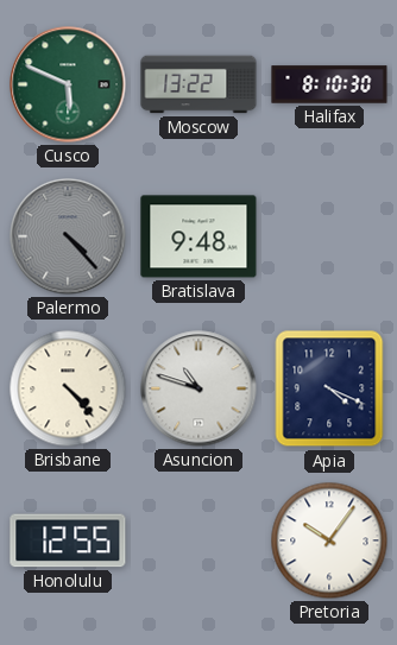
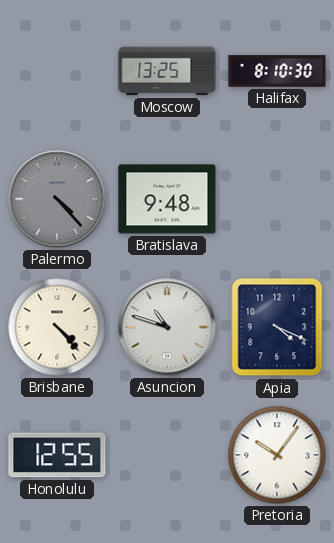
Cusco: 5:49 -> none
Moscow: 13:22 -> 13:25
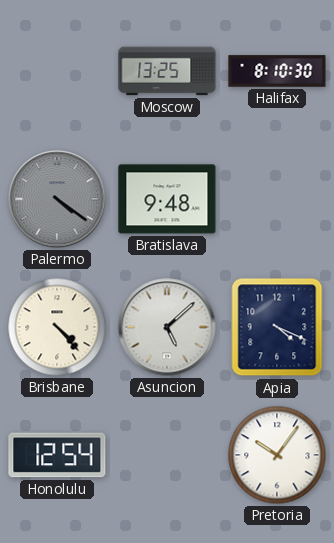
Palermo: 4:23 -> 4:21
Asuncion: 10:48 -> 5:08
Honolulu: 12:55 -> 12:54
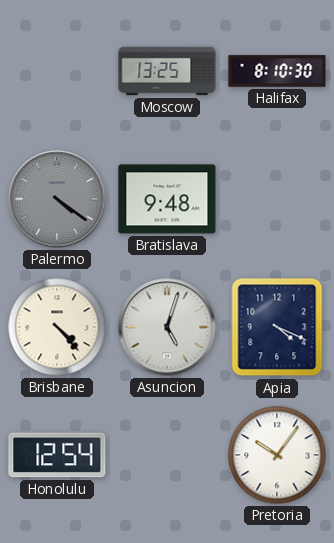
Asuncion: 5:08 -> 5:03
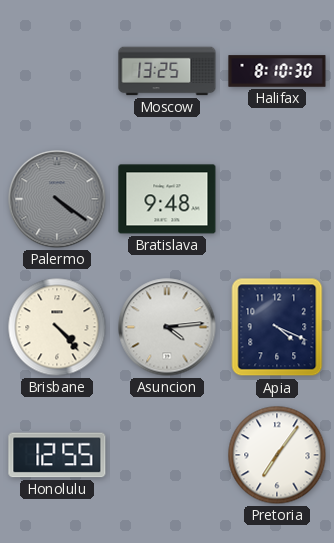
Asuncion: 5:03 -> 4:14
Honolulu: 12:54 -> 12:55
Pretoria: 10:06 -> 7:06
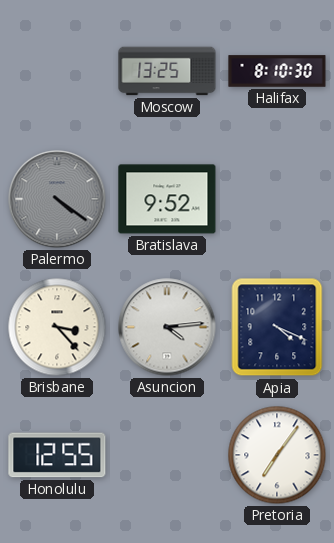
Bratislava: 9:48 -> 9:52
Brisbane: 4:23 -> 3:23
